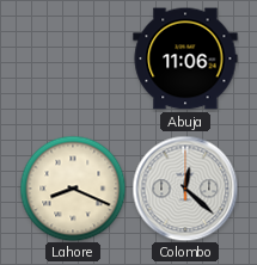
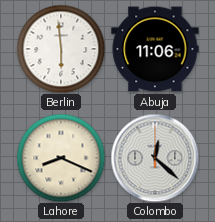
Berlin: none -> 5:59
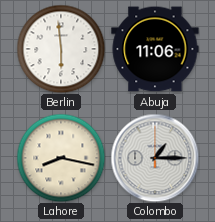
Lahore: 8:19 -> 8:17
Colombo: 12:22 -> 1:15
